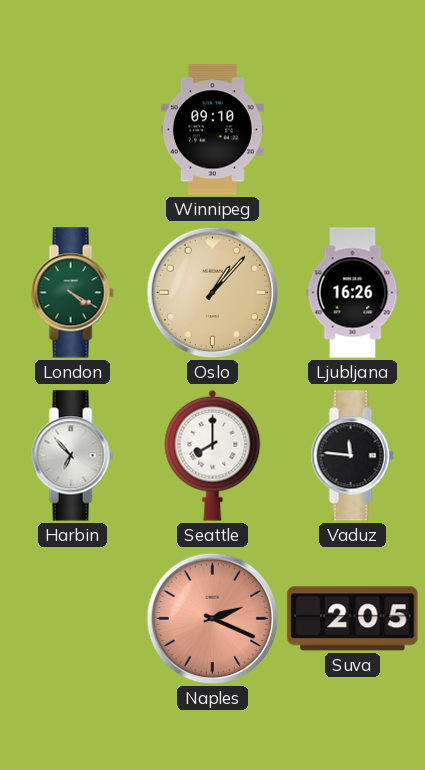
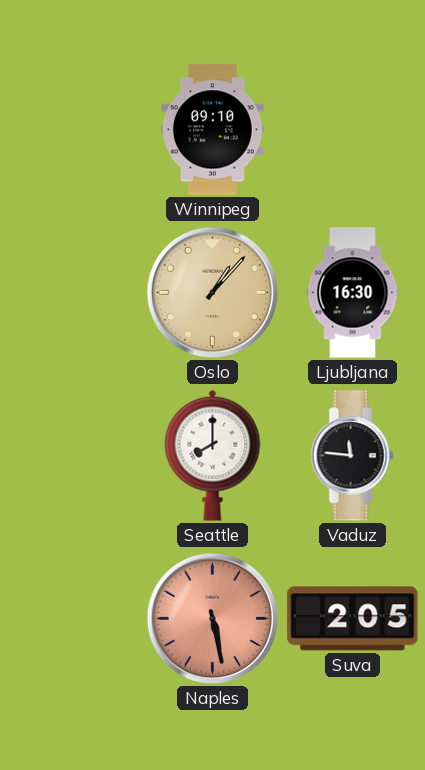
London: 4:20 -> none
Ljubljana: 16:26 -> 16:30
Harbin: 6:53 -> none
Naples: 2:19 -> 5:28
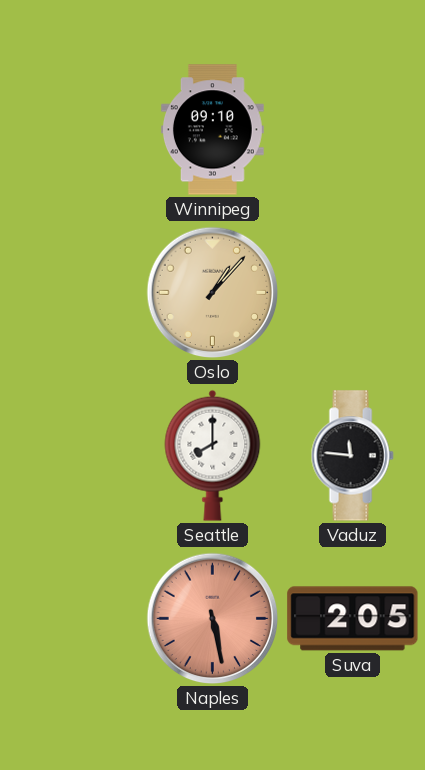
Ljubljana: 16:30 -> none
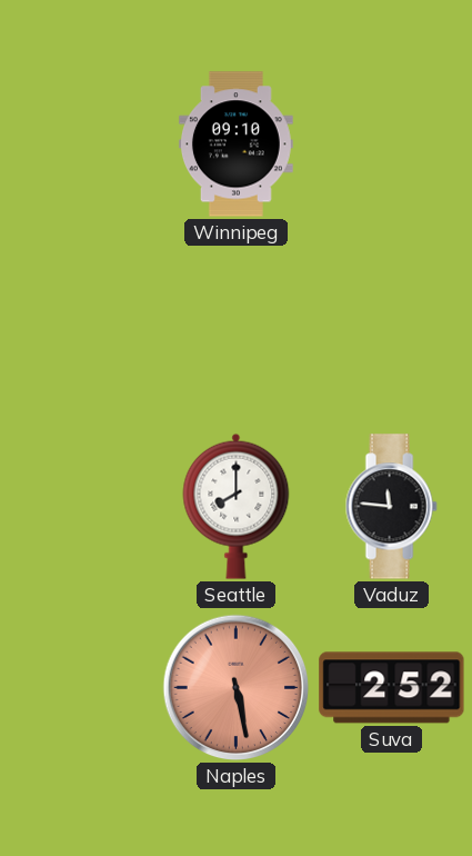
Oslo: 1:07 -> none
Suva: 2:05 -> 2:52
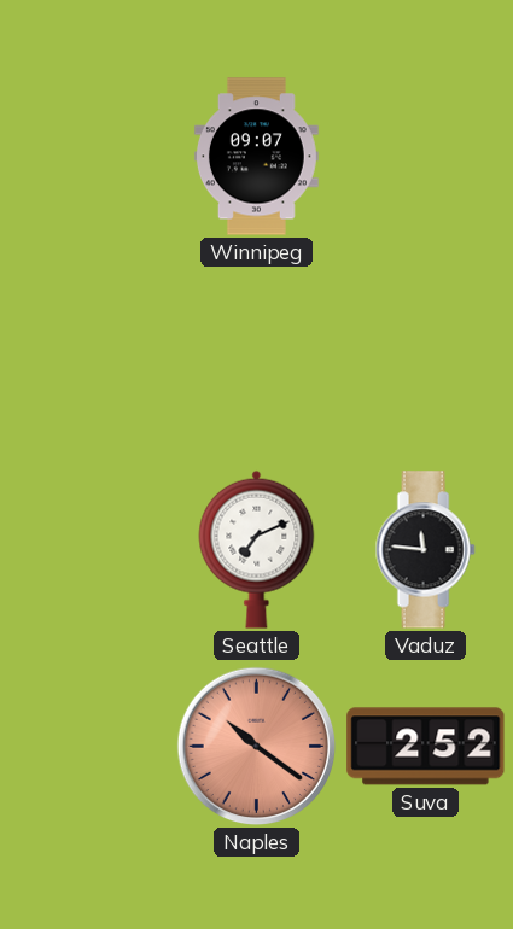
Winnipeg: 09:10 -> 09:07
Seattle: 8:00 -> 7:11
Naples: 5:28 -> 10:21
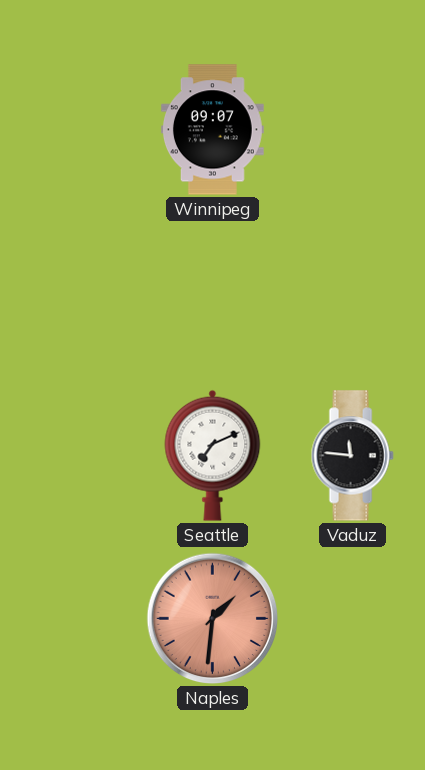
Naples: 10:21 -> 1:31
Suva: 2:52 -> none
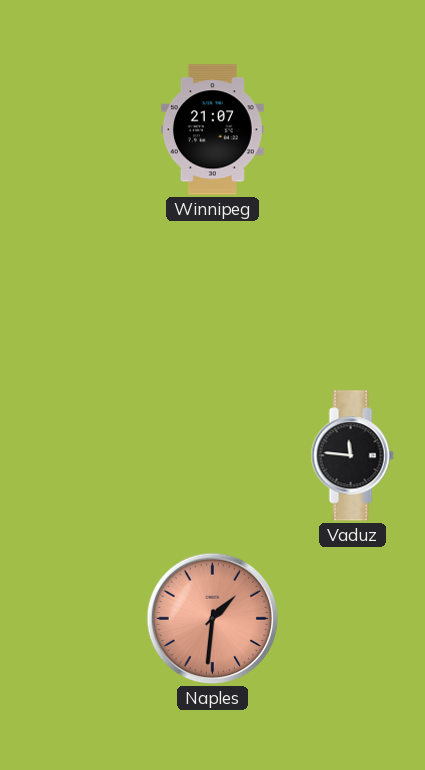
Winnipeg: 09:07 -> 21:07
Seattle: 7:11 -> none
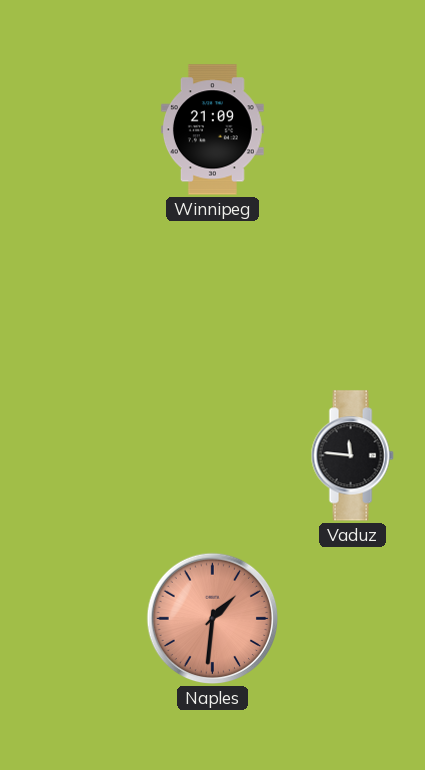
Winnipeg: 21:07 -> 21:09
